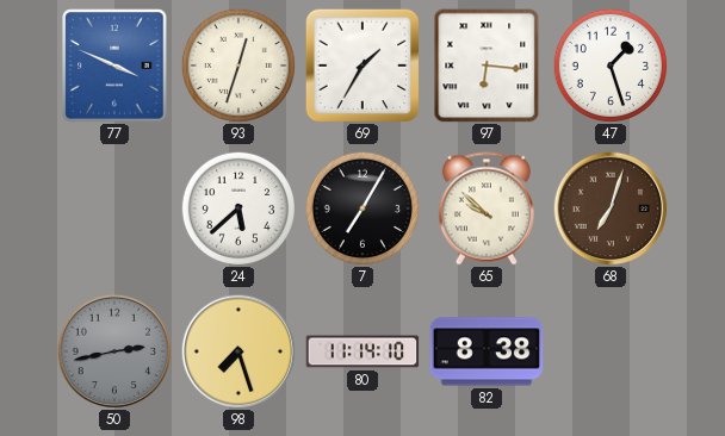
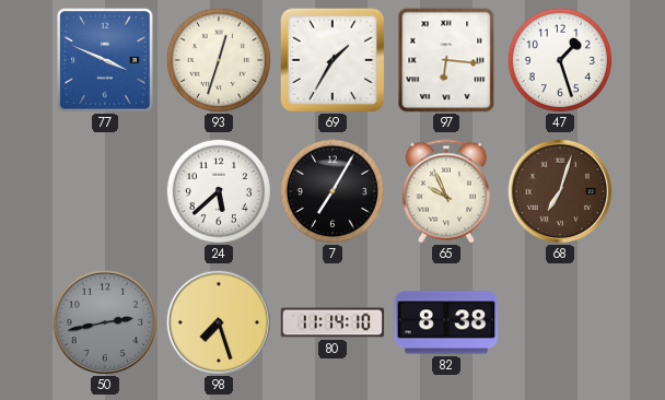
65: 9:52 -> 9:56
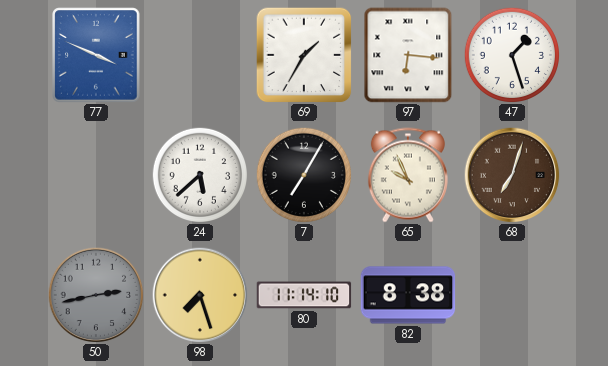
93: 12:33 -> none
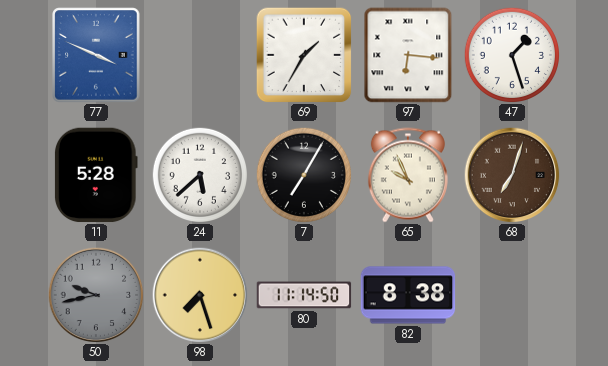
11: none -> 5:28
50: 2:43 -> 9:43
80: 11:14:10 -> 11:14:50
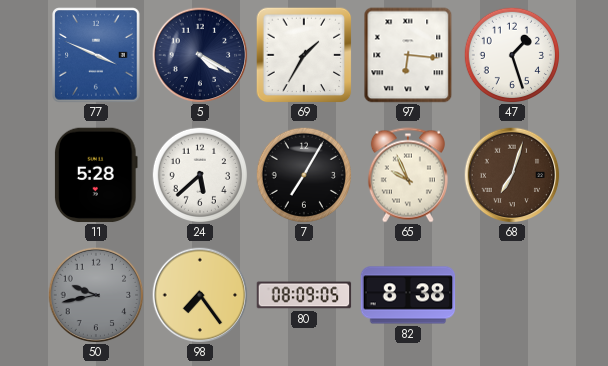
5: none -> 4:20
98: 7:27 -> 7:24
80: 11:14 -> 08:09
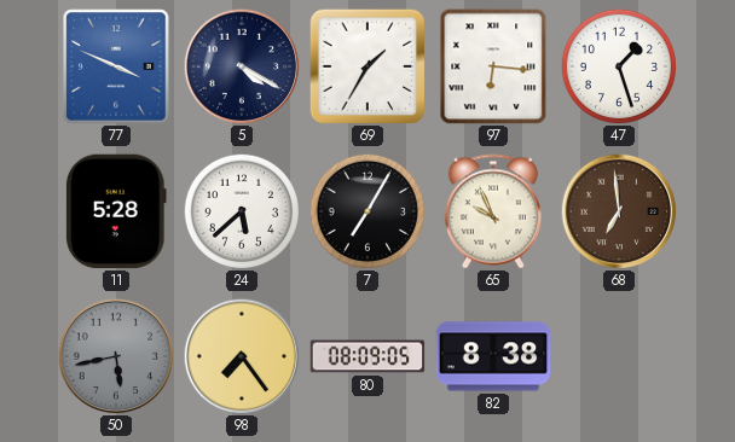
68: 7:03 -> 6:59
50: 9:43 -> 5:43
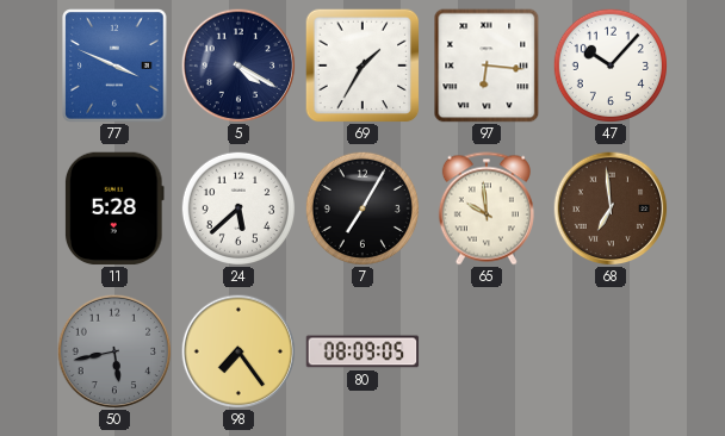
47: 1:27 -> 10:07
65: 9:56 -> 9:59
82: 8:38 -> none
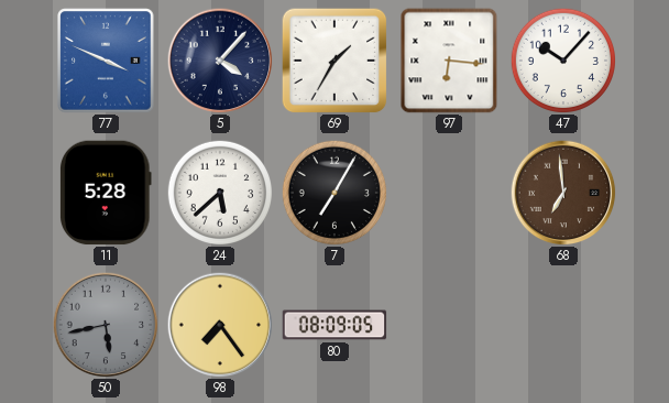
5: 4:20 -> 4:07
65: 9:59 -> none
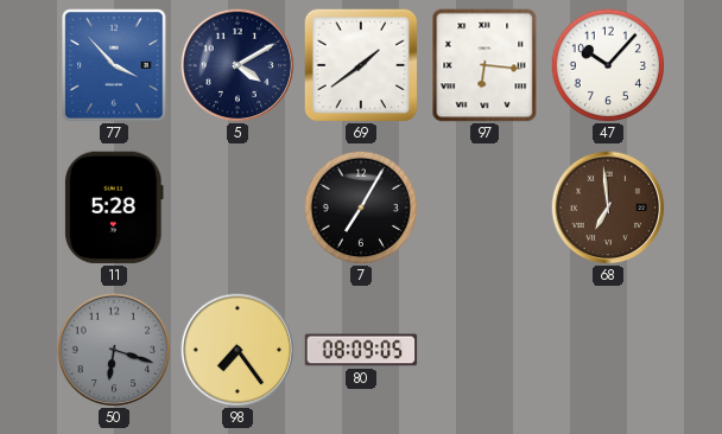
77: 3:49 -> 3:53
5: 4:07 -> 4:10
69: 1:35 -> 1:39
24: 5:38 -> none
50: 5:43 -> 6:18
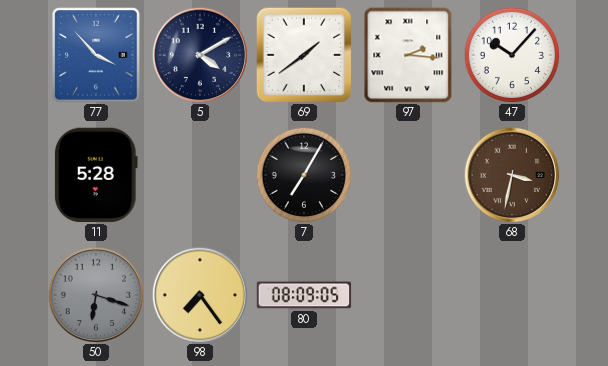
97: 6:16 -> 2:16
68: 6:59 -> 3:32
